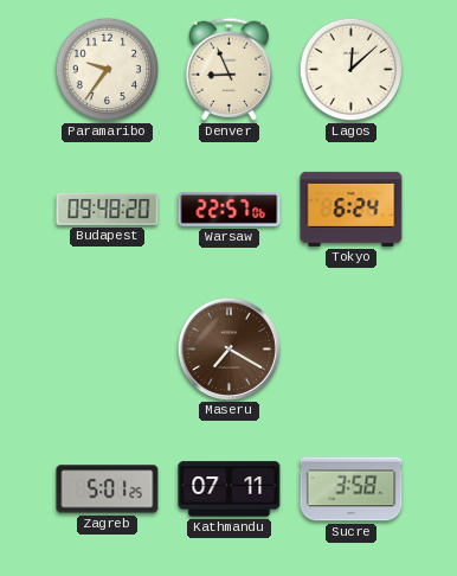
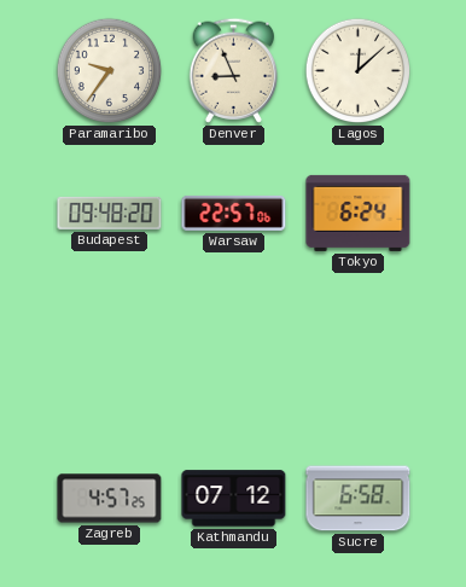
Maseru: 7:20 -> none
Zagreb: 5:01 -> 4:57
Kathmandu: 07:11 -> 07:12
Sucre: 3:58 -> 6:58
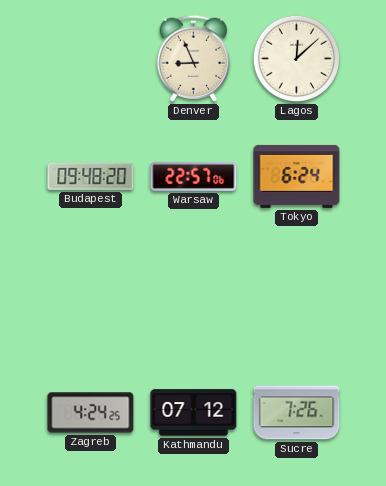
Paramaribo: 9:36 -> none
Zagreb: 4:57 -> 4:24
Sucre: 6:58 -> 7:26
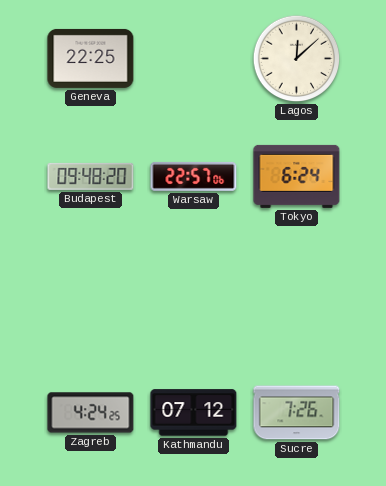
Geneva: none -> 22:25
Denver: 8:56 -> none
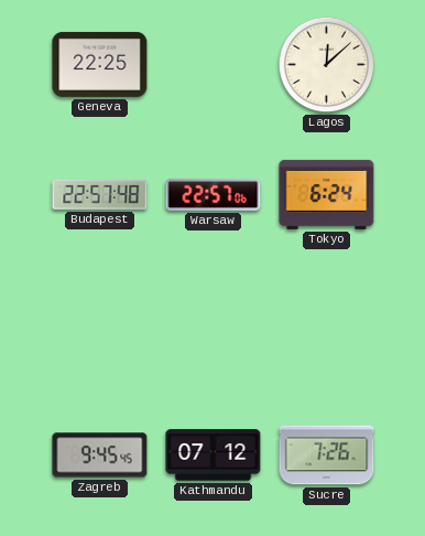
Budapest: 09:48 -> 22:57
Zagreb: 4:24 -> 9:45
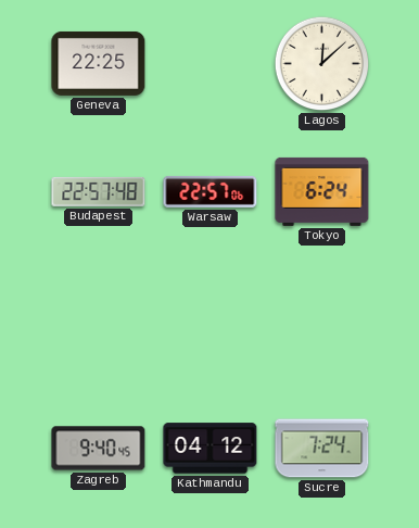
Zagreb: 9:45 -> 9:40
Kathmandu: 07:12 -> 04:12
Sucre: 7:26 -> 7:24
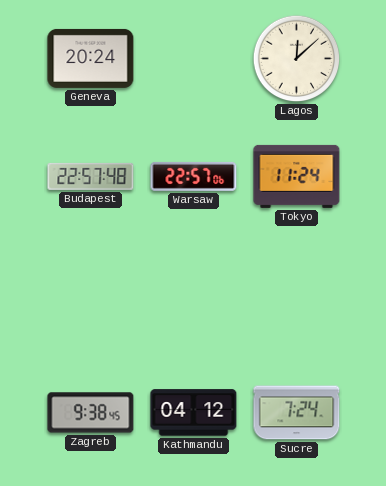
Geneva: 22:25 -> 20:24
Tokyo: 6:24 -> 11:24
Zagreb: 9:40 -> 9:38
